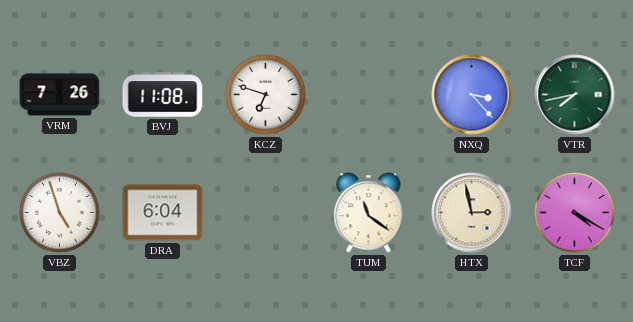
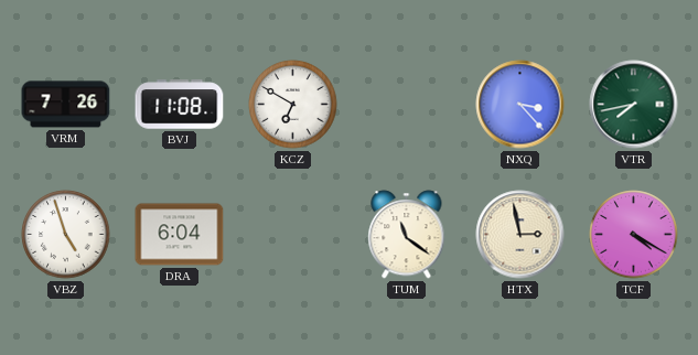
KCZ: 6:48 -> 6:50
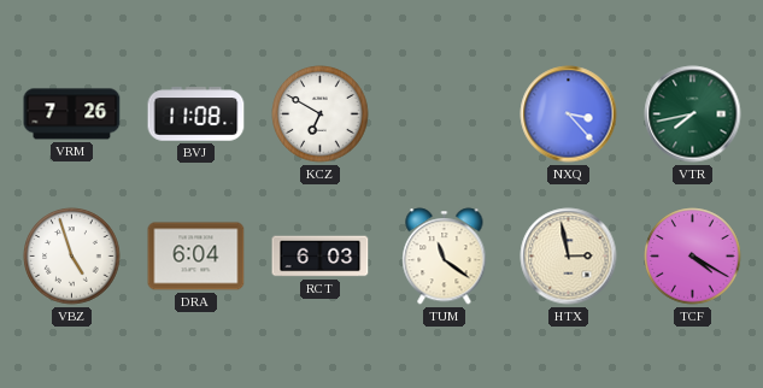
RCT: none -> 6:03
